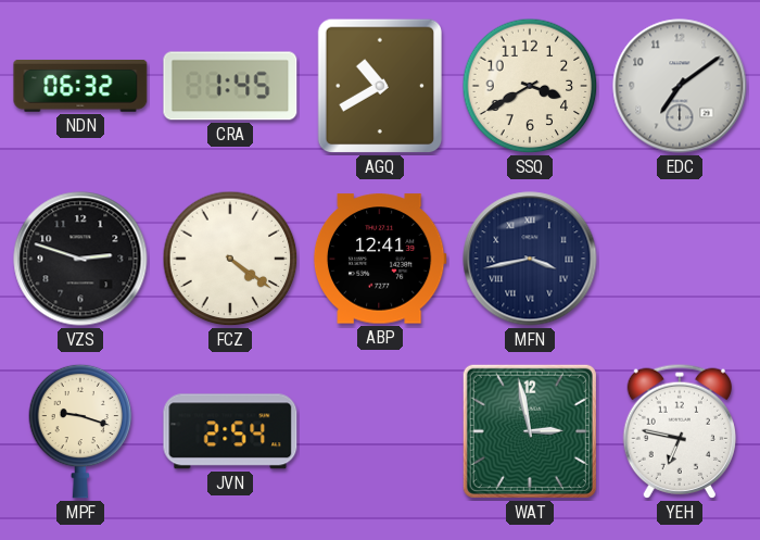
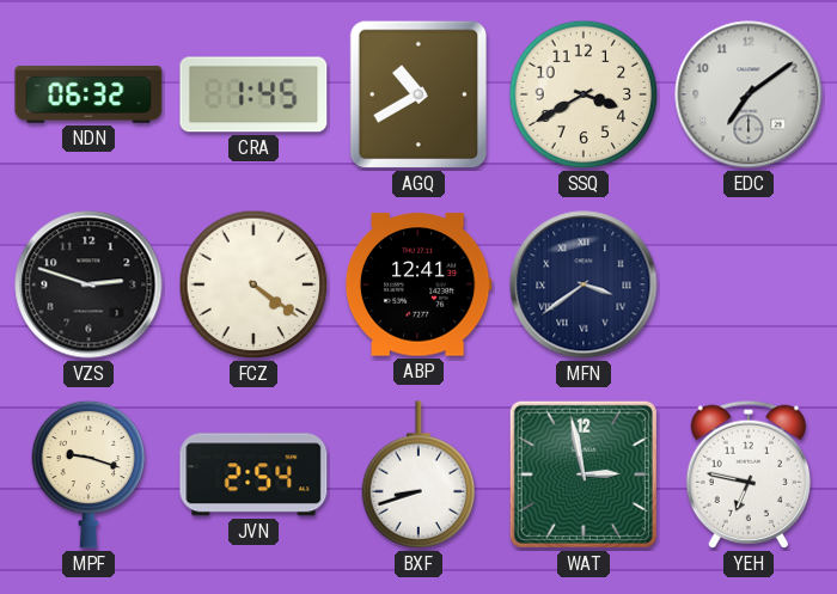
MFN: 3:43 -> 3:39
BXF: none -> 8:42
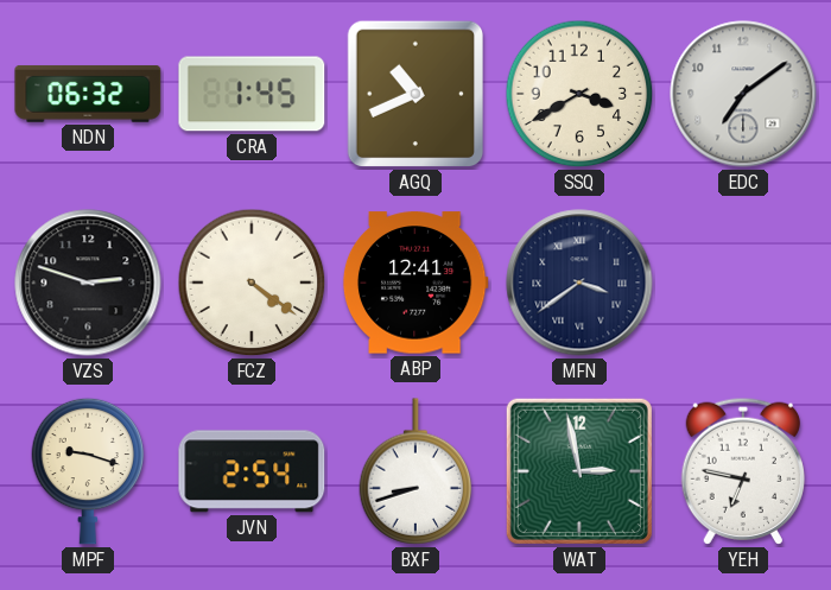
AGQ: 10:40 -> 10:41
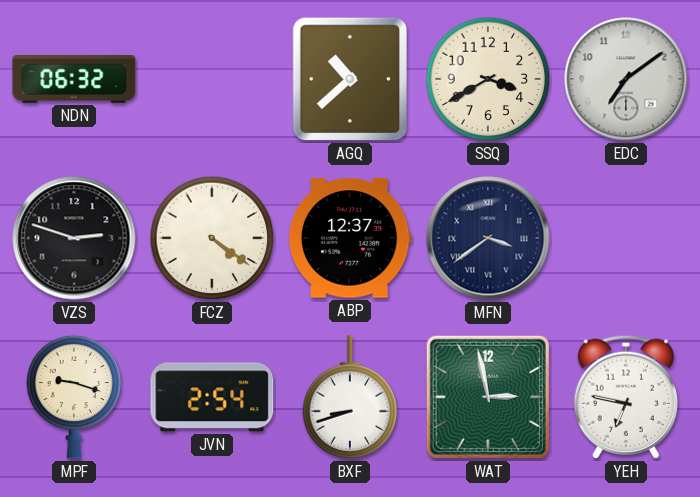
CRA: 1:45 -> none
AGQ: 10:41 -> 10:38
ABP: 12:41 -> 12:37
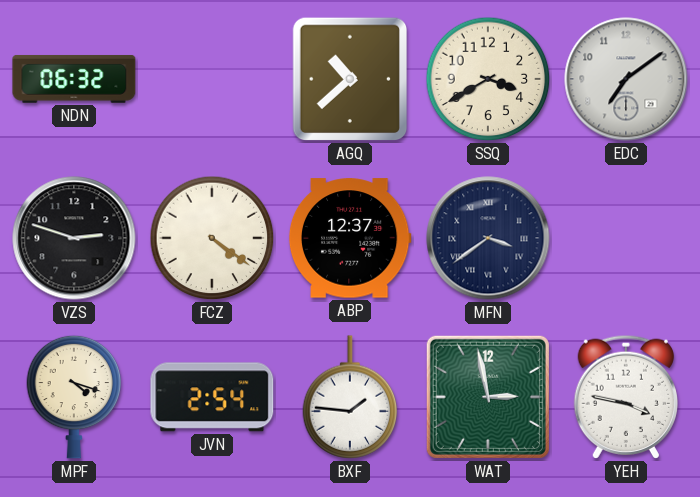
MPF: 9:18 -> 4:18
BXF: 8:42 -> 1:46
YEH: 6:47 -> 3:47
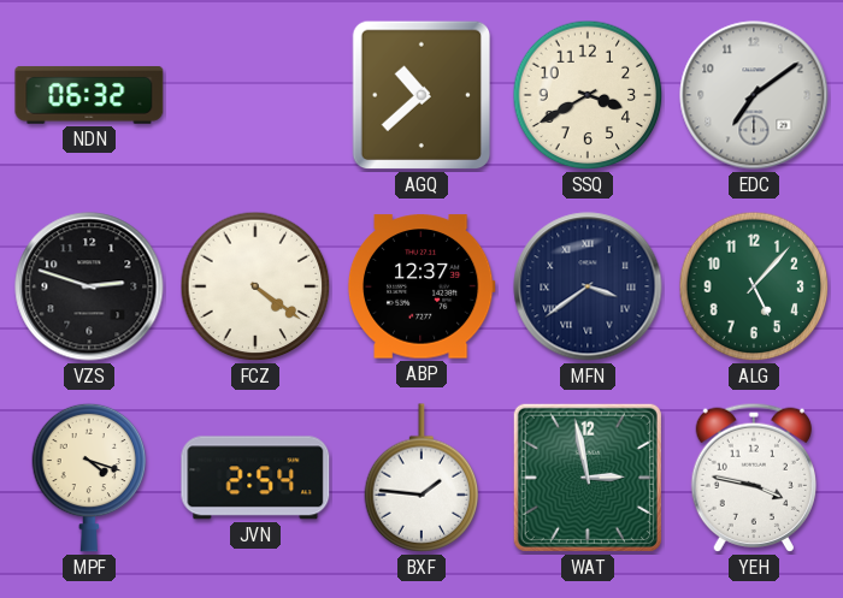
ALG: none -> 5:07
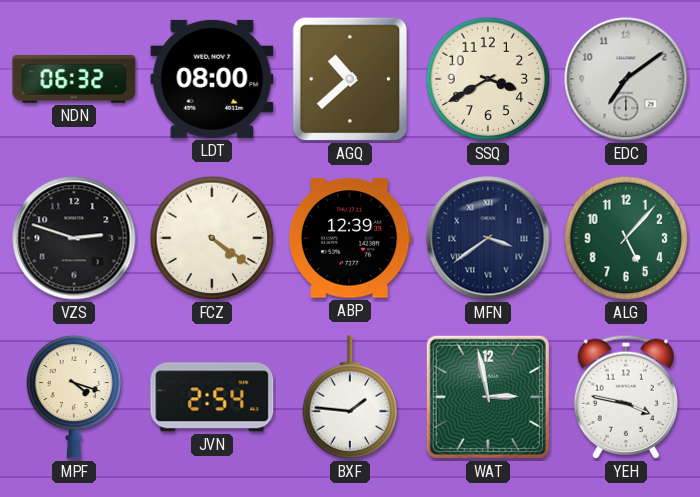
LDT: none -> 08:00
ABP: 12:37 -> 12:39
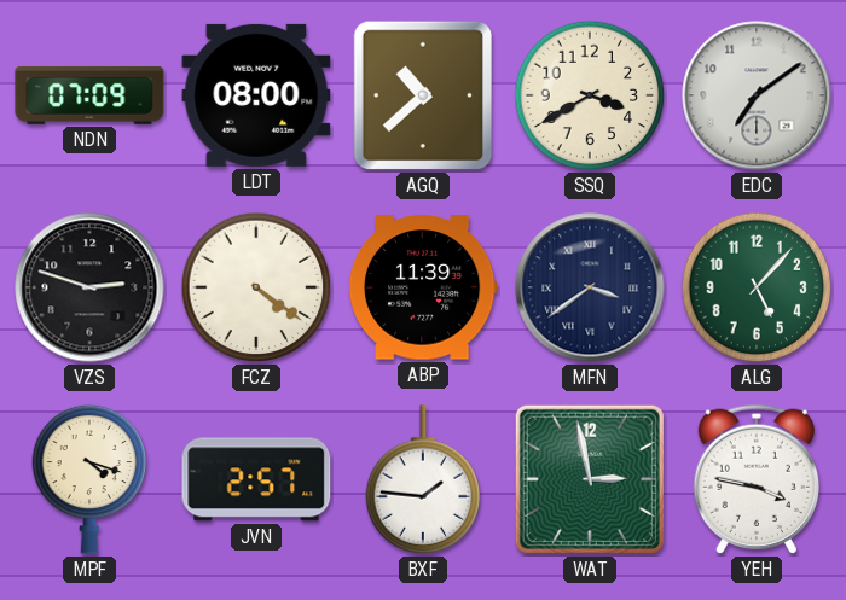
NDN: 06:32 -> 07:09
ABP: 12:39 -> 11:39
JVN: 2:54 -> 2:57
